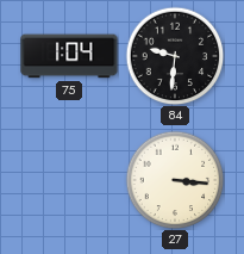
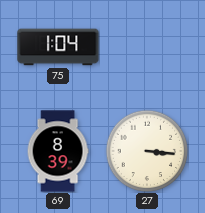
84: 9:31 -> none
69: none -> 8:39
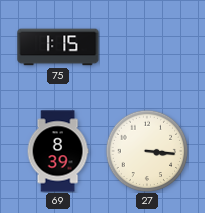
75: 1:04 -> 1:15
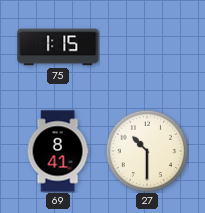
69: 8:39 -> 8:41
27: 3:16 -> 10:30
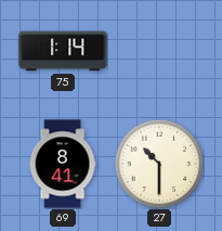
75: 1:15 -> 1:14
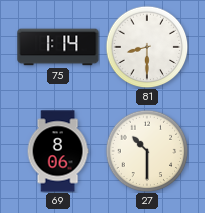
81: none -> 8:30
69: 8:41 -> 8:06
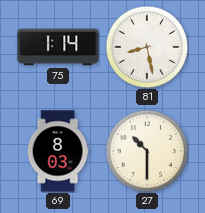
81: 8:30 -> 8:28
69: 8:06 -> 8:03
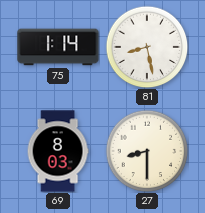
27: 10:30 -> 8:30
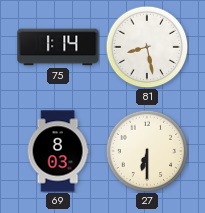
27: 8:30 -> 6:30
